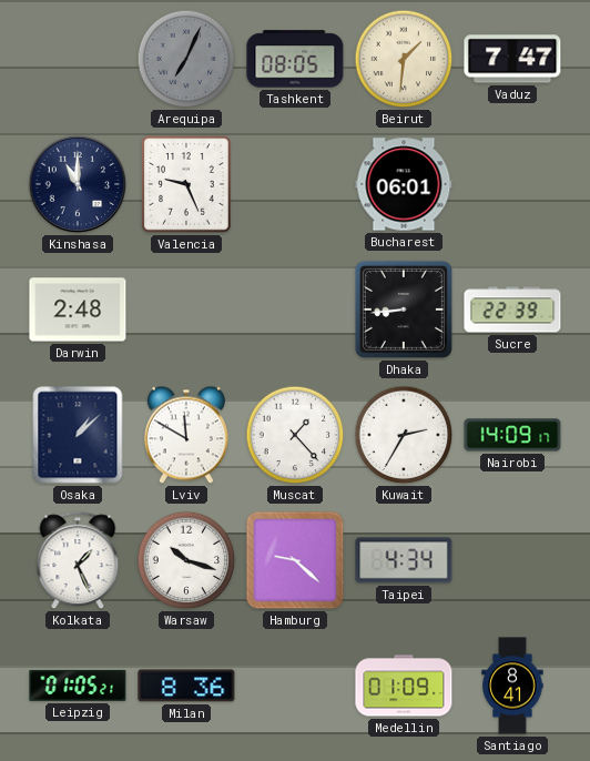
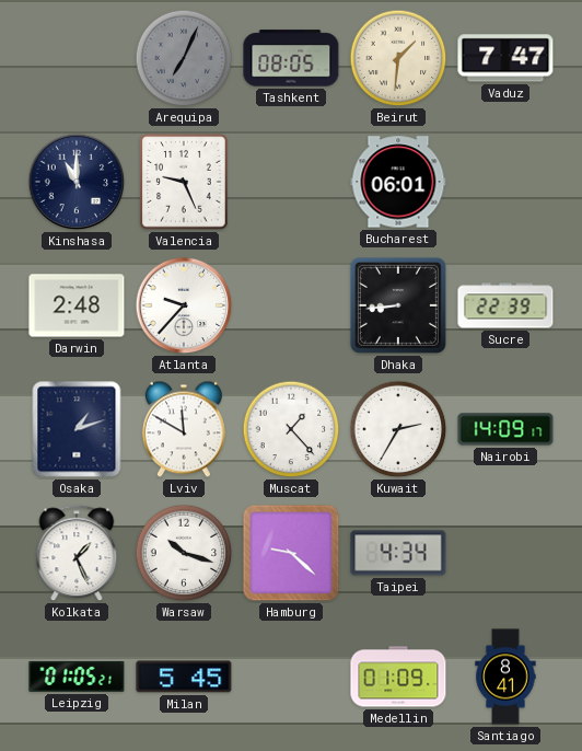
Atlanta: none -> 9:37
Osaka: 1:08 -> 1:12
Milan: 8:36 -> 5:45
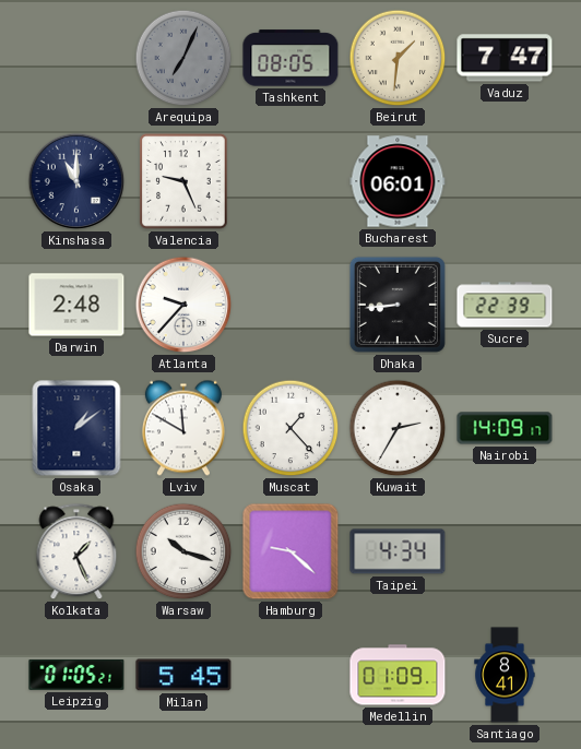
Osaka: 1:12 -> 1:09
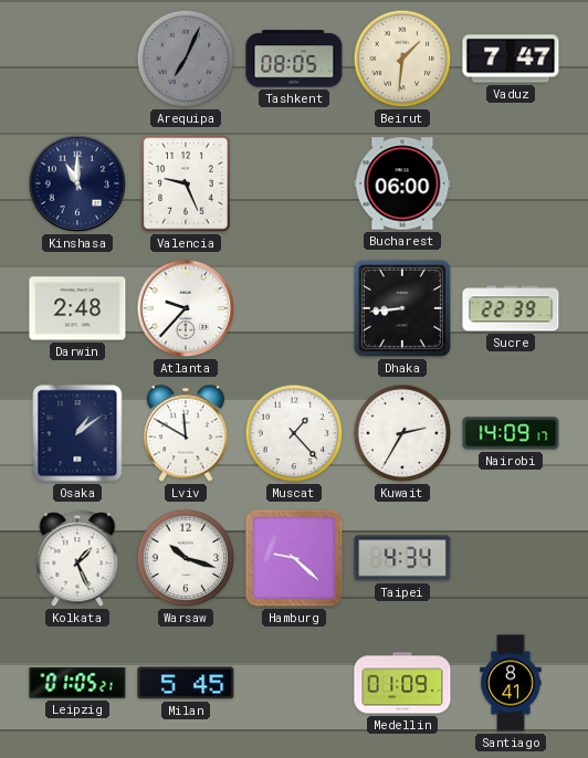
Bucharest: 06:01 -> 06:00
